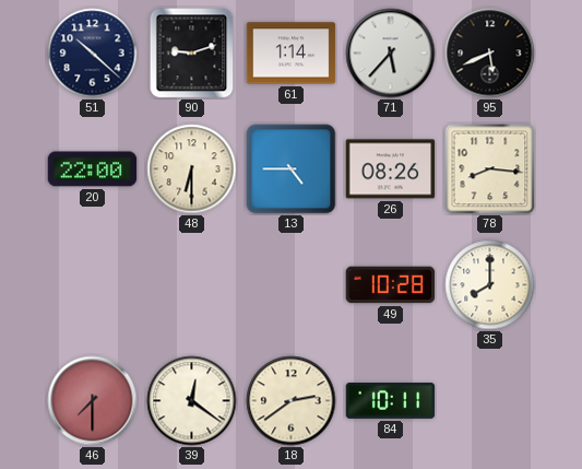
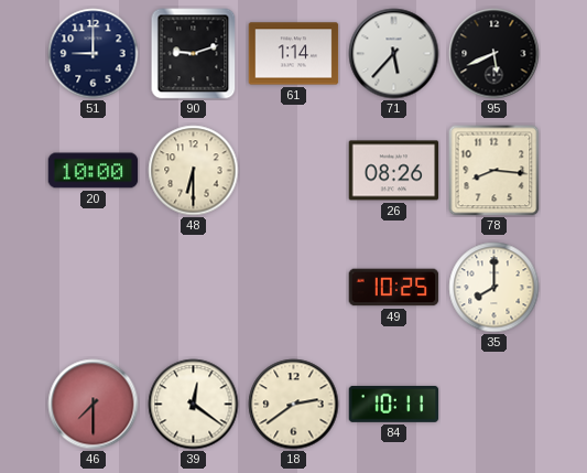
51: 10:22 -> 9:00
20: 22:00 -> 10:00
13: 4:45 -> none
49: 10:28 -> 10:25
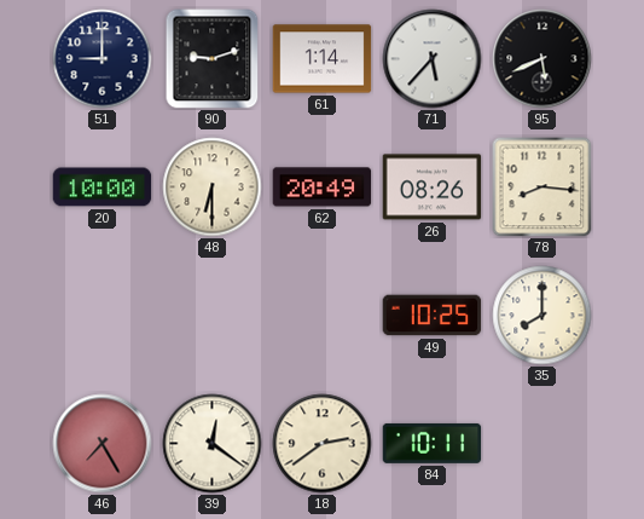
62: none -> 20:49
46: 7:30 -> 7:25
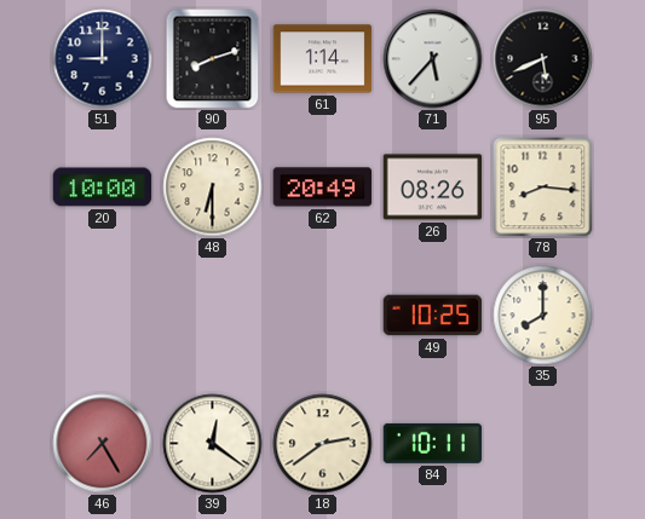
90: 9:12 -> 8:12
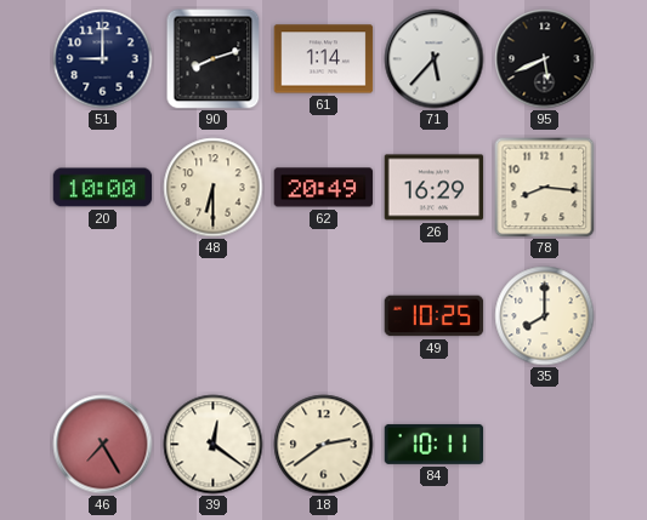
26: 08:26 -> 16:29
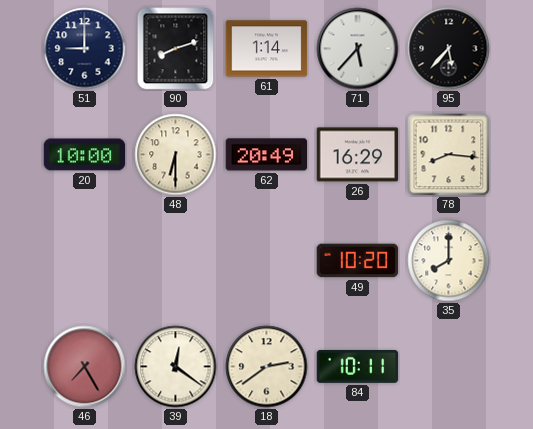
95: 5:41 -> 5:37
49: 10:25 -> 10:20
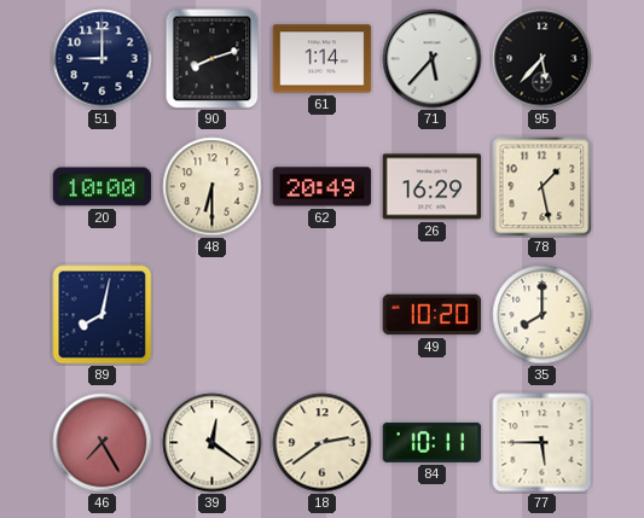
78: 8:16 -> 1:28
89: none -> 8:02
77: none -> 5:45
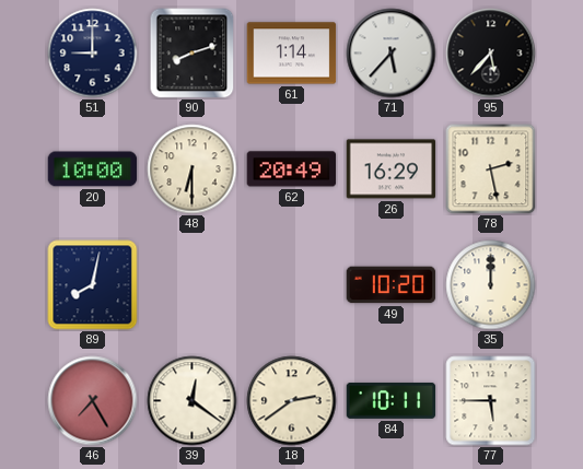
78: 1:28 -> 2:28
35: 8:00 -> 12:00
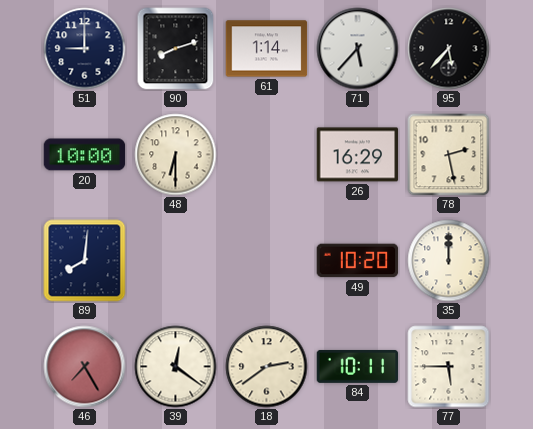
62: 20:49 -> none
89: 8:02 -> 8:01
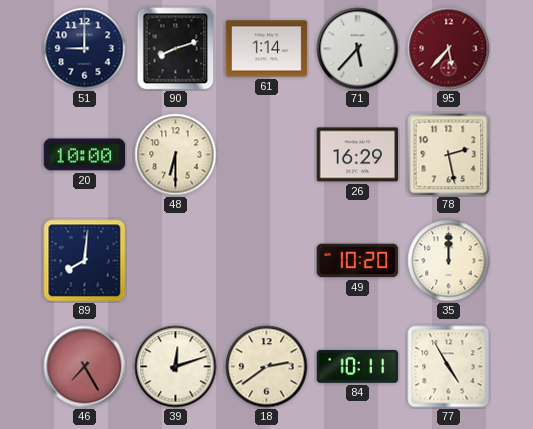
95 dial: black -> burgundy
39: 12:21 -> 12:12
77: 5:45 -> 4:55
